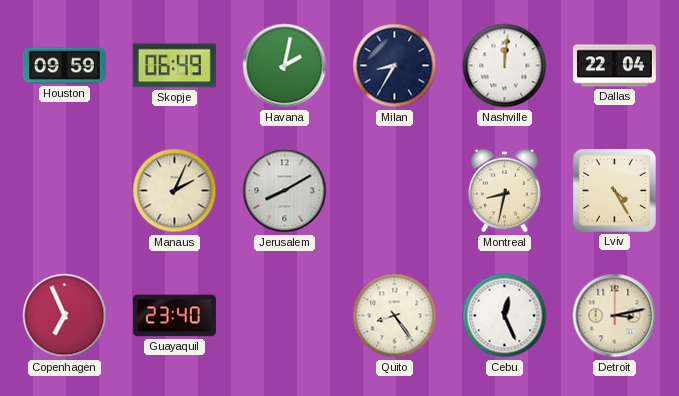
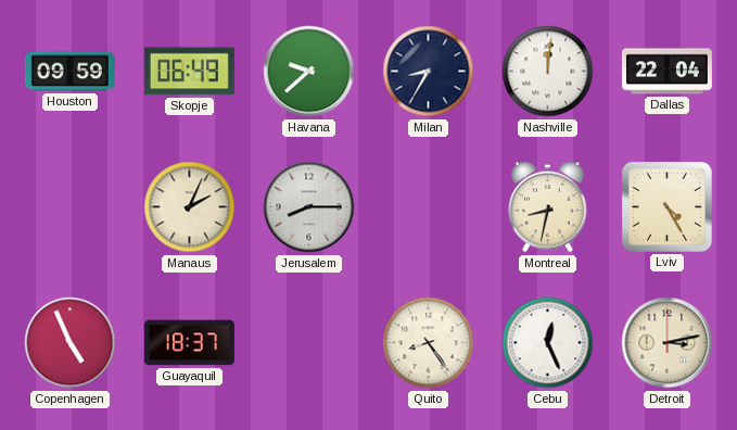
Havana: 2:02 -> 9:38
Jerusalem: 8:10 -> 8:15
Copenhagen: 6:56 -> 4:56
Guayaquil: 23:40 -> 18:37
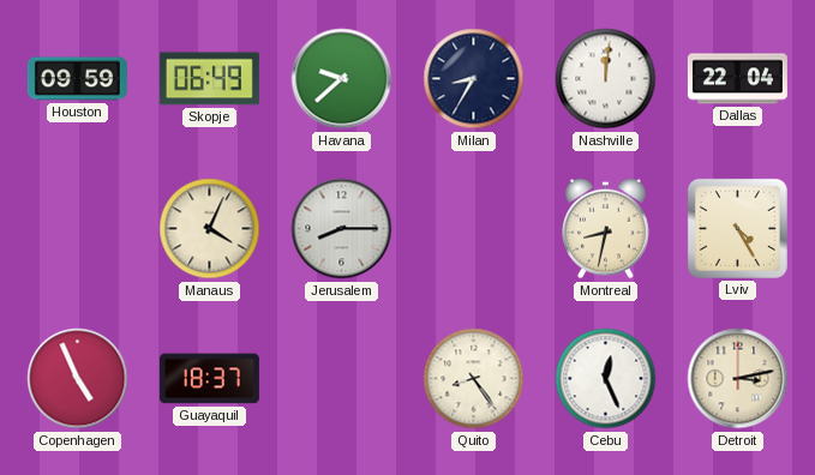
Manaus: 2:04 -> 4:04
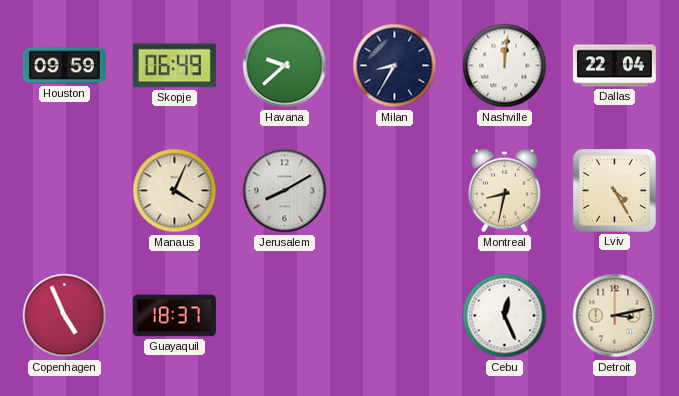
Jerusalem: 8:15 -> 8:10
Quito: 8:24 -> none
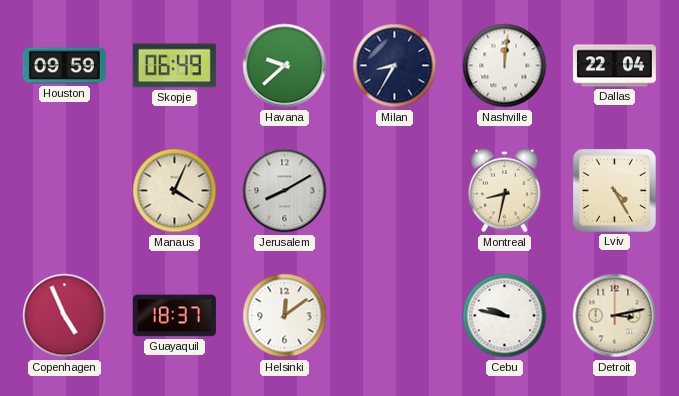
Helsinki: none -> 12:09
Cebu: 12:26 -> 9:47
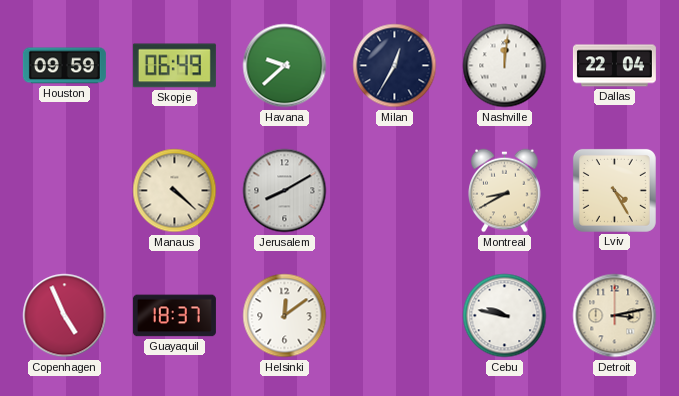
Milan: 8:35 -> 12:35
Manaus: 4:04 -> 4:22
Montreal: 8:32 -> 8:40
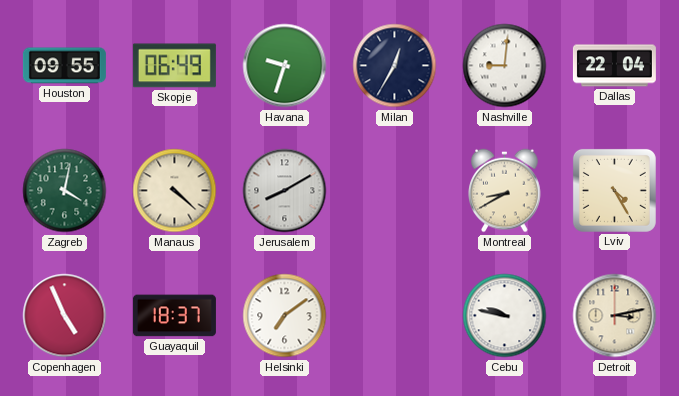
Houston: 09:59 -> 09:55
Havana: 9:38 -> 9:33
Nashville: 12:01 -> 9:01
Zagreb: none -> 4:02
Helsinki: 12:09 -> 7:09
